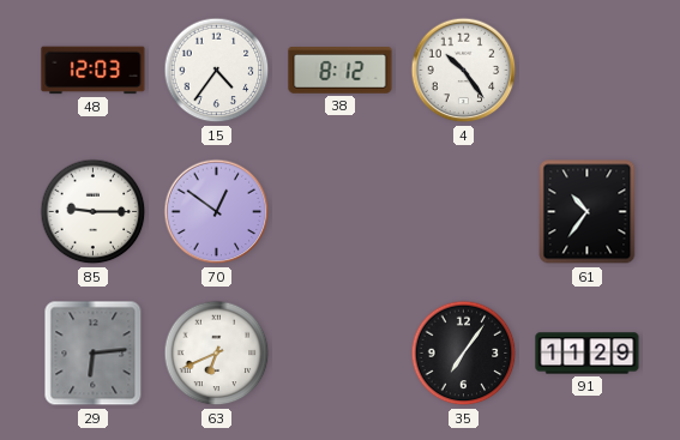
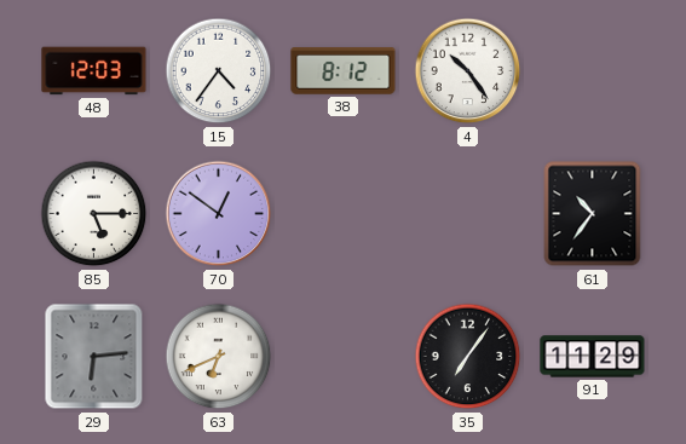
85: 9:15 -> 5:15
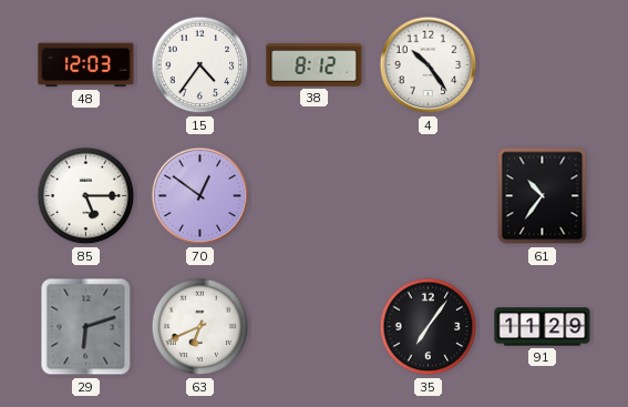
29: 6:14 -> 6:12
